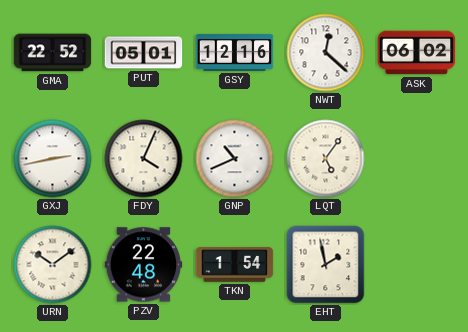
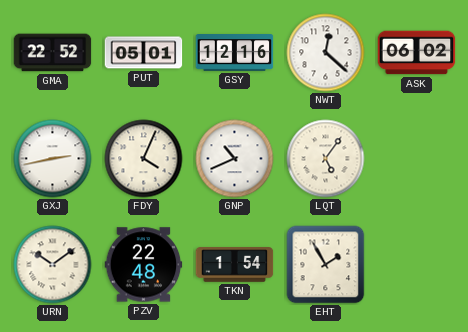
EHT: 1:58 -> 1:55
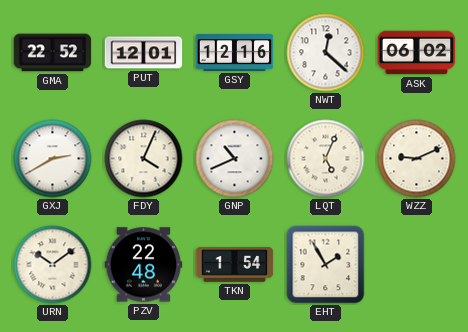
PUT: 05:01 -> 12:01
GXJ: 2:43 -> 2:40
LQT: 5:06 -> 5:04
WZZ: none -> 9:11
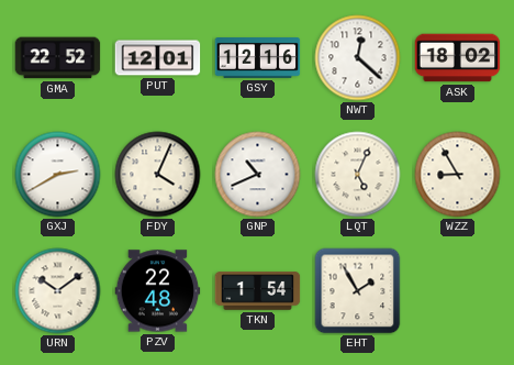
ASK: 06:02 -> 18:02
WZZ: 9:11 -> 8:55
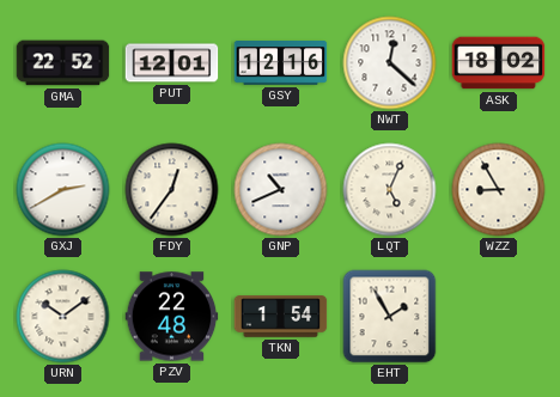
FDY: 4:04 -> 12:36
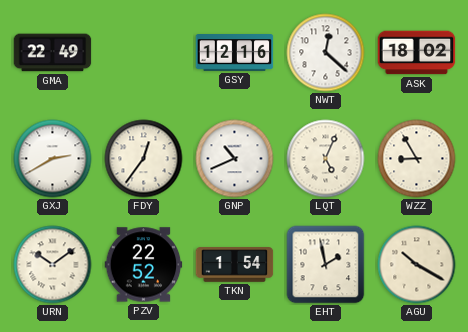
GMA: 22:52 -> 22:49
PUT: 12:01 -> none
PZV: 22:48 -> 22:52
EHT: 1:55 -> 1:58
AGU: none -> 10:20
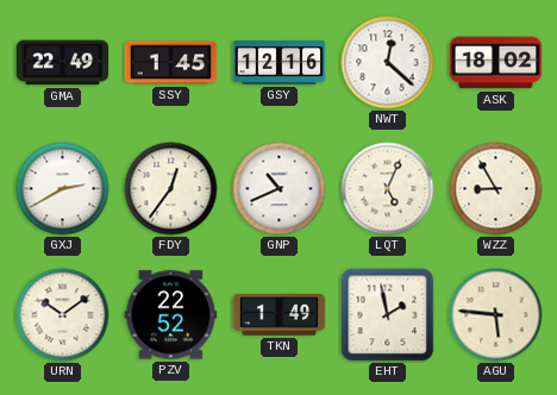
SSY: none -> 1:45
TKN: 1:54 -> 1:49
AGU: 10:20 -> 5:46
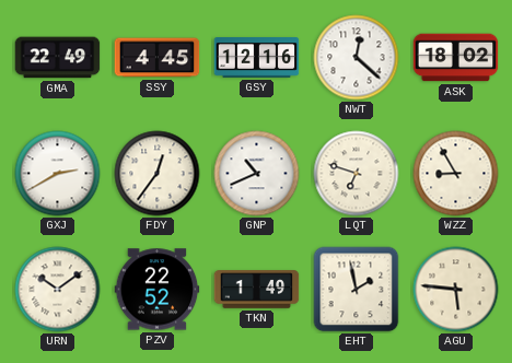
SSY: 1:45 -> 4:45
LQT: 5:04 -> 6:48
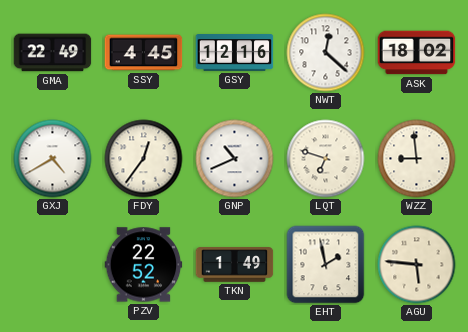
GXJ: 2:40 -> 4:40
WZZ: 8:55 -> 8:59
URN: 10:09 -> none
